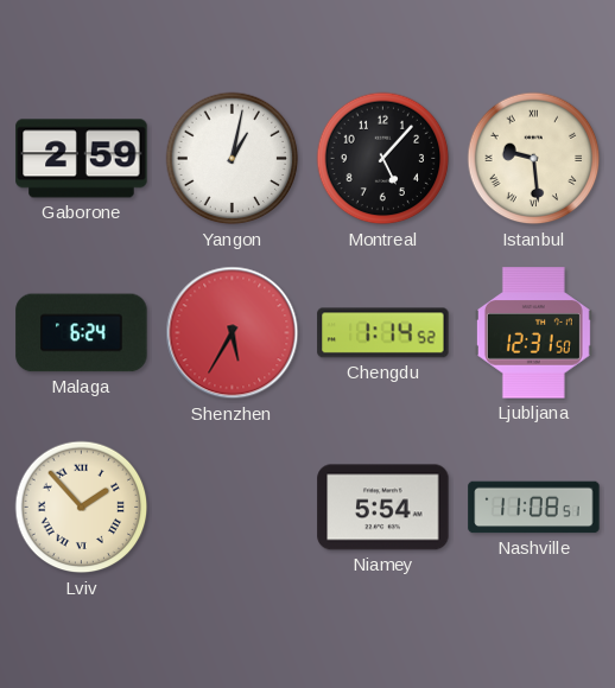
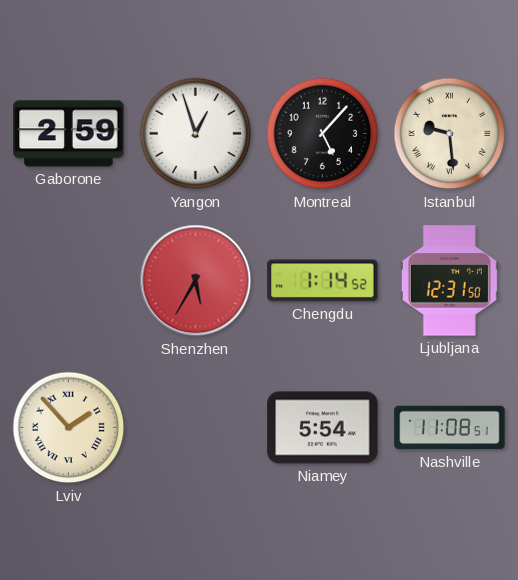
Yangon: 1:02 -> 12:57
Malaga: 6:24 -> none
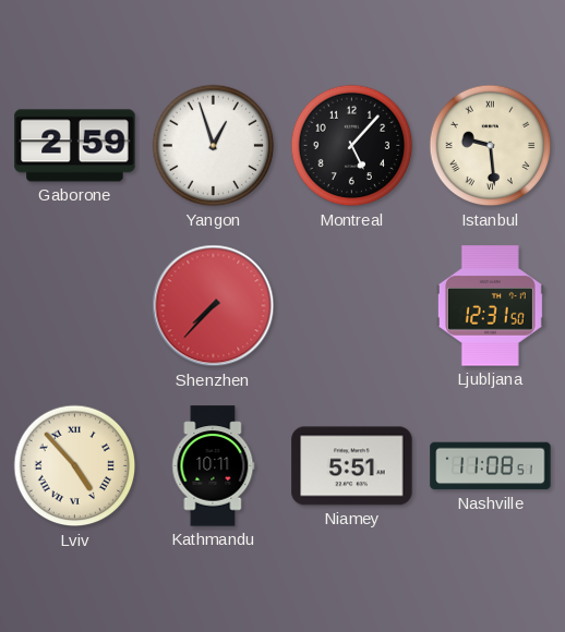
Shenzhen: 5:35 -> 7:37
Chengdu: 1:14 -> none
Lviv: 1:53 -> 4:53
Kathmandu: none -> 10:11
Niamey: 5:54 -> 5:51
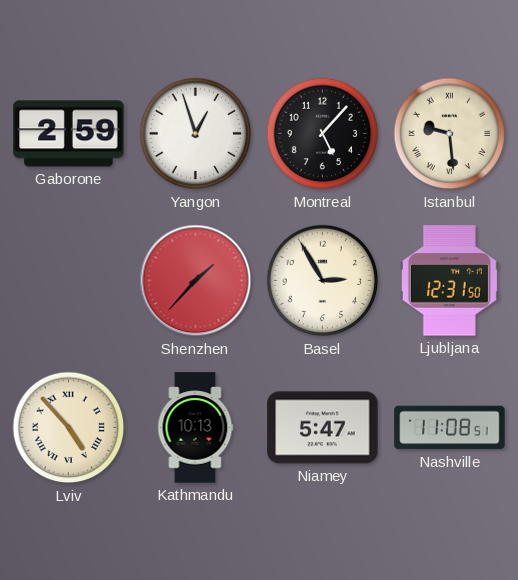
Shenzhen: 7:37 -> 1:37
Basel: none -> 2:55
Kathmandu: 10:11 -> 10:13
Niamey: 5:51 -> 5:47
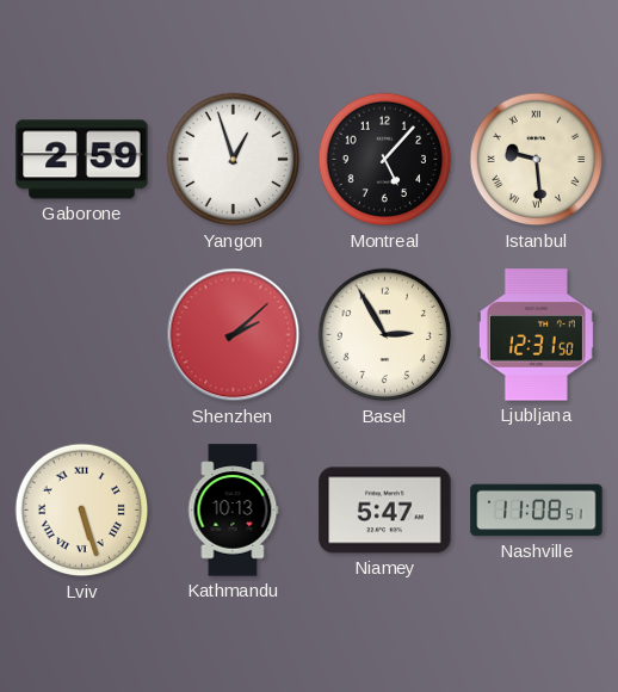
Shenzhen: 1:37 -> 2:08
Lviv: 4:53 -> 5:27
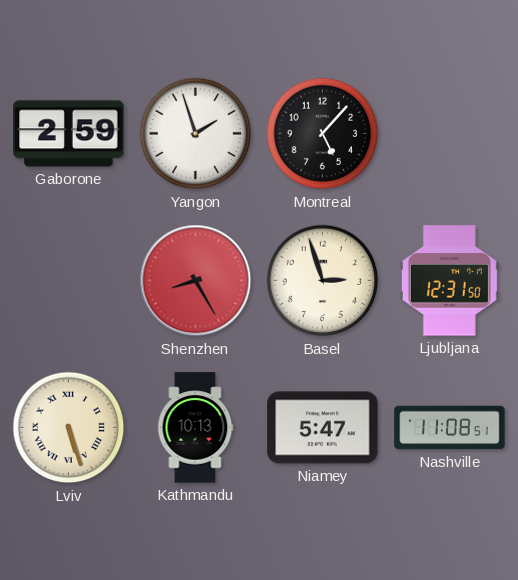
Yangon: 12:57 -> 1:57
Istanbul: 9:29 -> none
Shenzhen: 2:08 -> 8:25
Basel: 2:55 -> 2:57
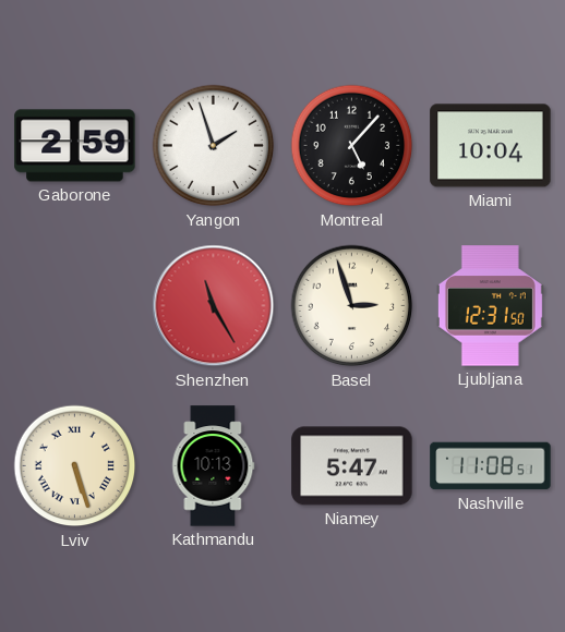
Miami: none -> 10:04
Shenzhen: 8:25 -> 11:25
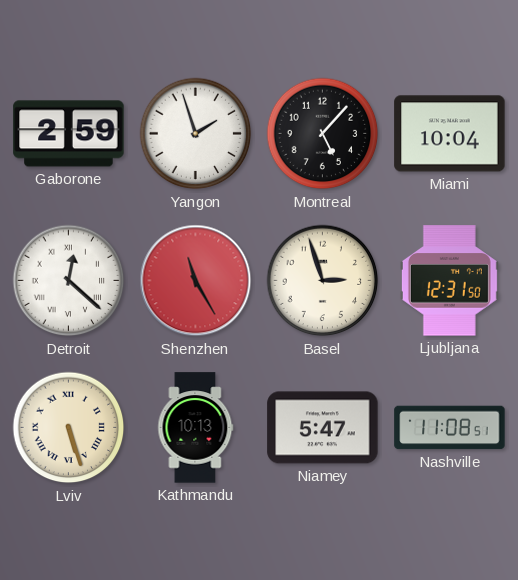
Detroit: none -> 12:22
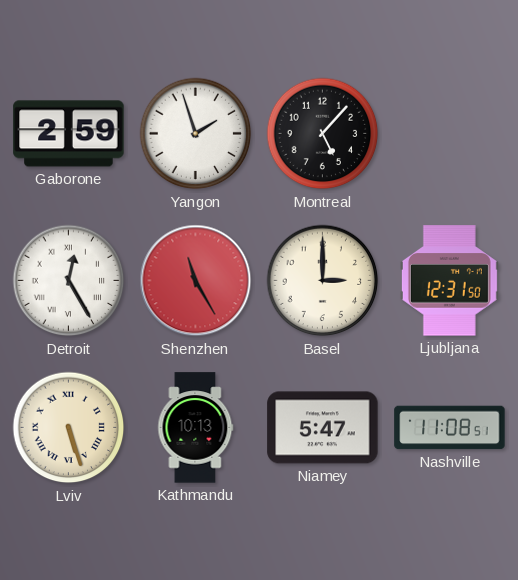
Miami: 10:04 -> none
Detroit: 12:22 -> 12:25
Basel: 2:57 -> 3:00
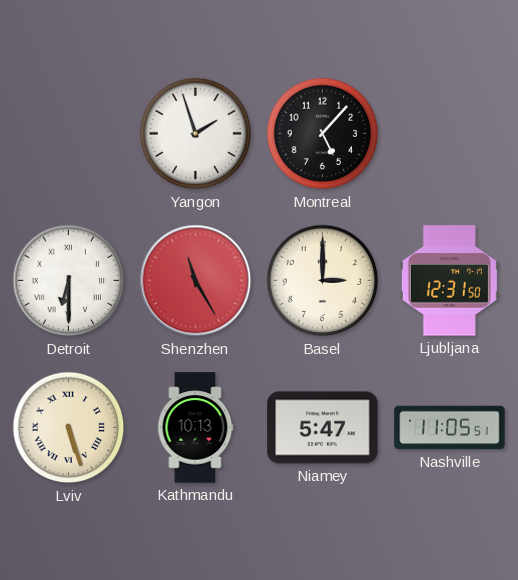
Gaborone: 2:59 -> none
Detroit: 12:25 -> 6:30
Nashville: 11:08 -> 11:05
